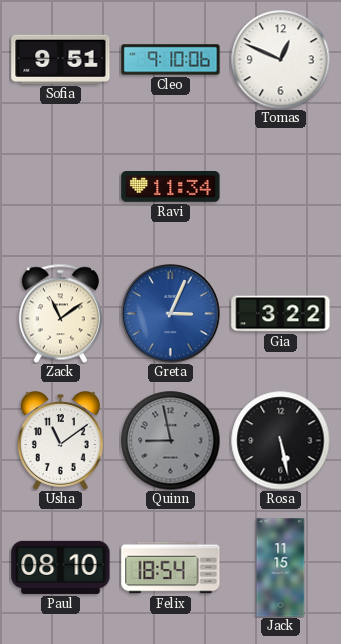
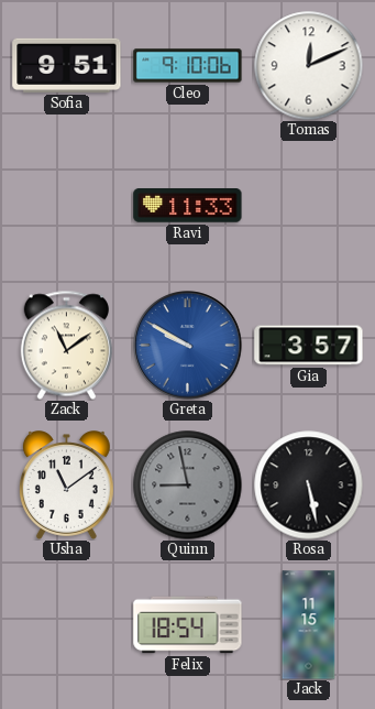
Tomas: 12:49 -> 12:11
Ravi: 11:34 -> 11:33
Greta: 3:04 -> 9:50
Gia: 3:22 -> 3:57
Paul: 08:10 -> none
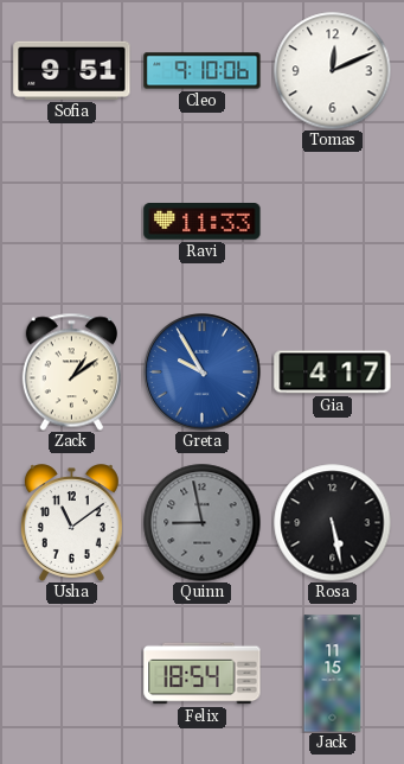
Zack: 11:09 -> 1:09
Greta: 9:50 -> 9:55
Gia: 3:57 -> 4:17
